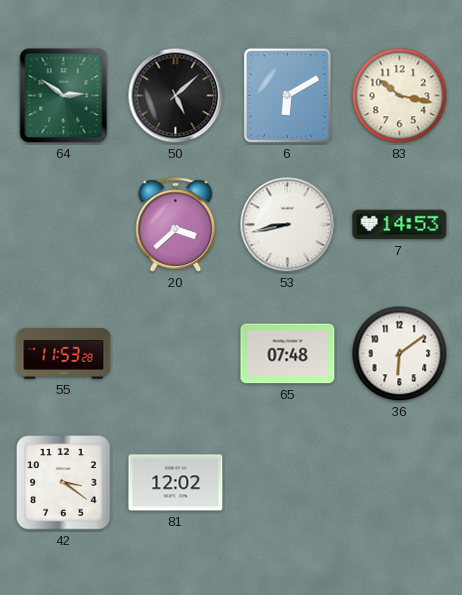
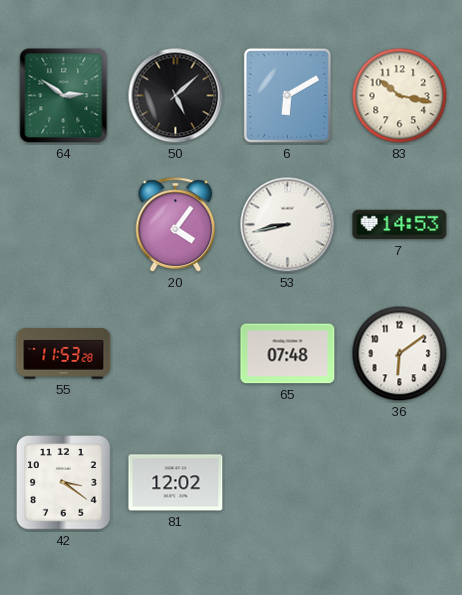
20: 3:38 -> 4:06
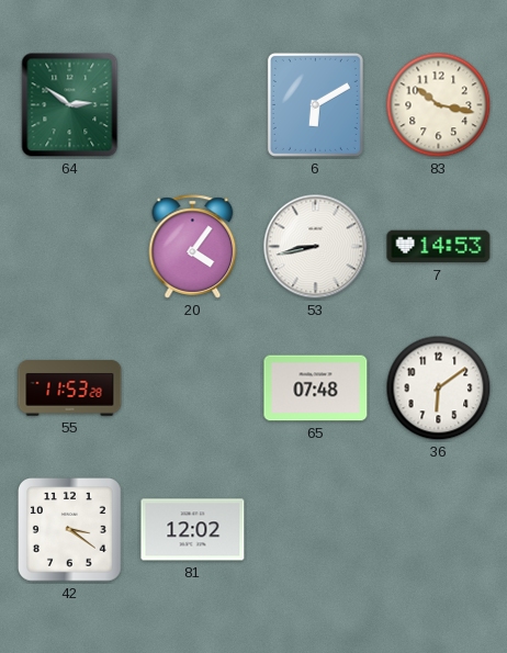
50: 5:08 -> none
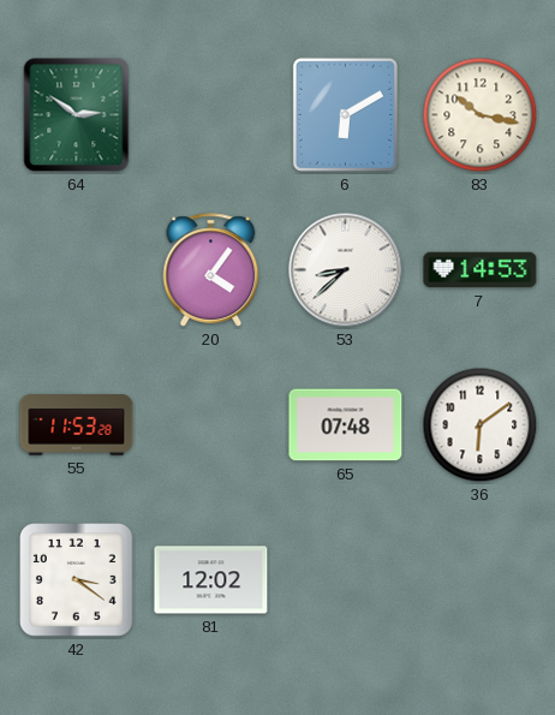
53: 8:43 -> 8:38
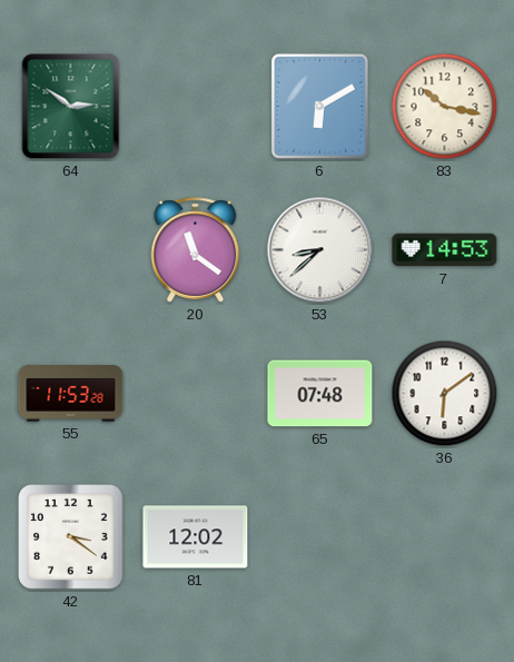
20: 4:06 -> 11:21
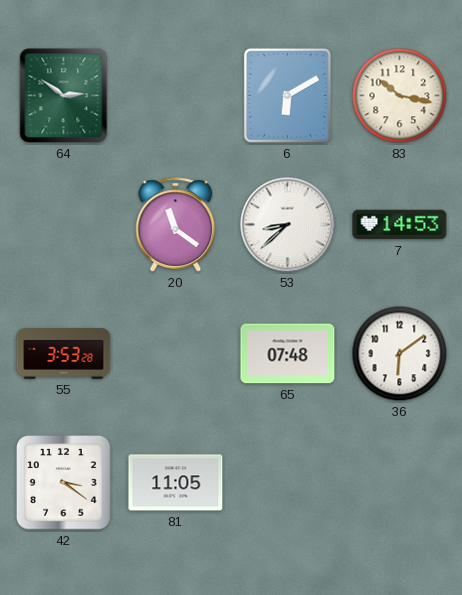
55: 11:53 -> 3:53
81: 12:02 -> 11:05
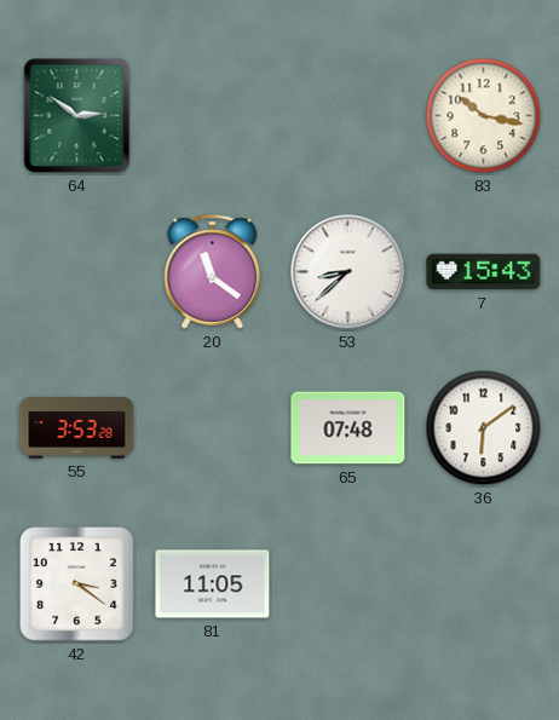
6: 6:10 -> none
7: 14:53 -> 15:43
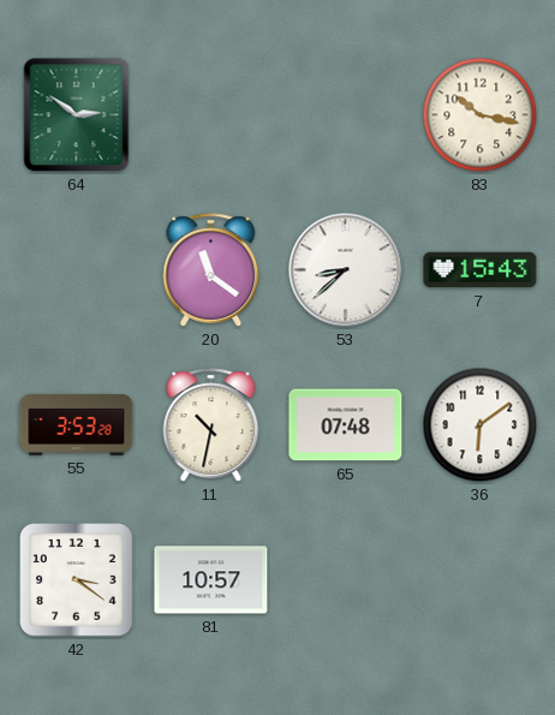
11: none -> 10:32
81: 11:05 -> 10:57
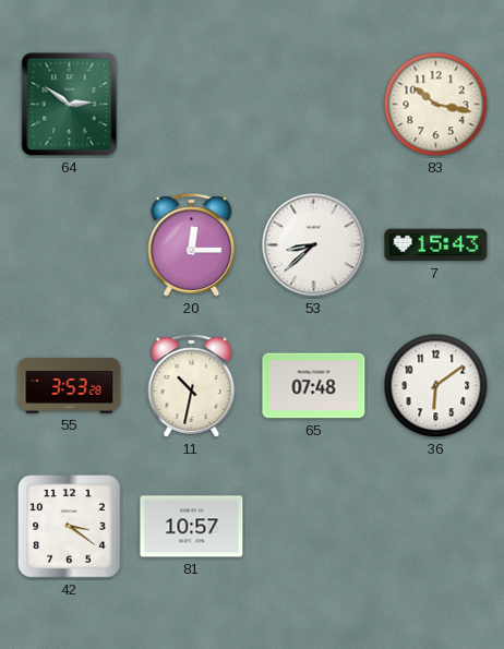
20: 11:21 -> 12:15
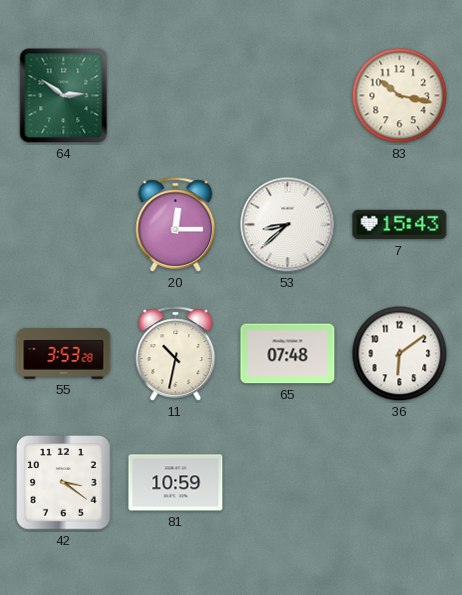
81: 10:57 -> 10:59
